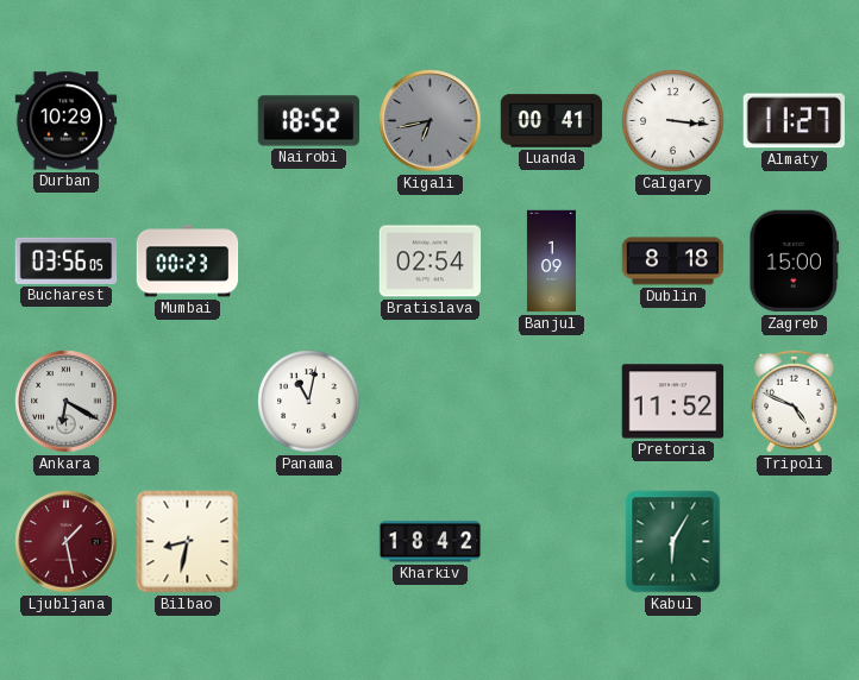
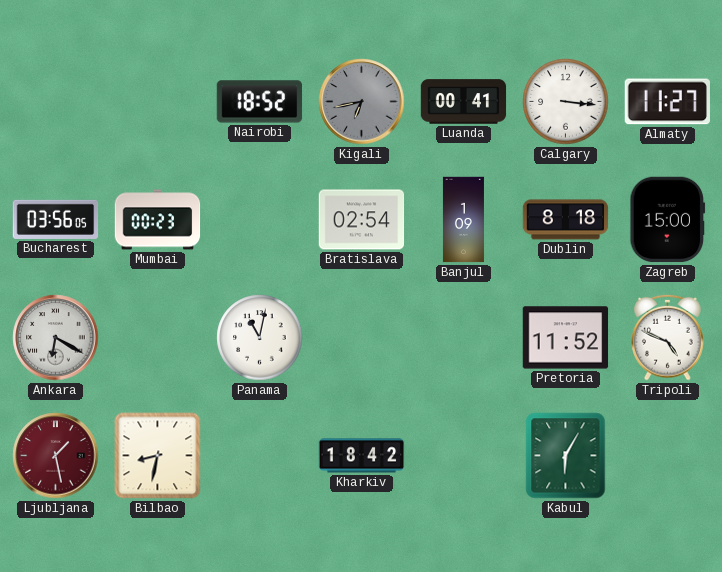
Durban: 10:29 -> none
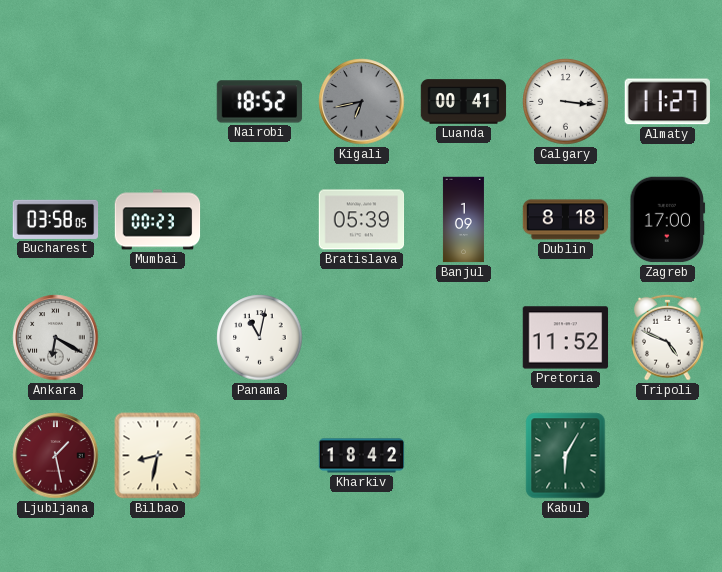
Bucharest: 03:56 -> 03:58
Bratislava: 02:54 -> 05:39
Zagreb: 15:00 -> 17:00
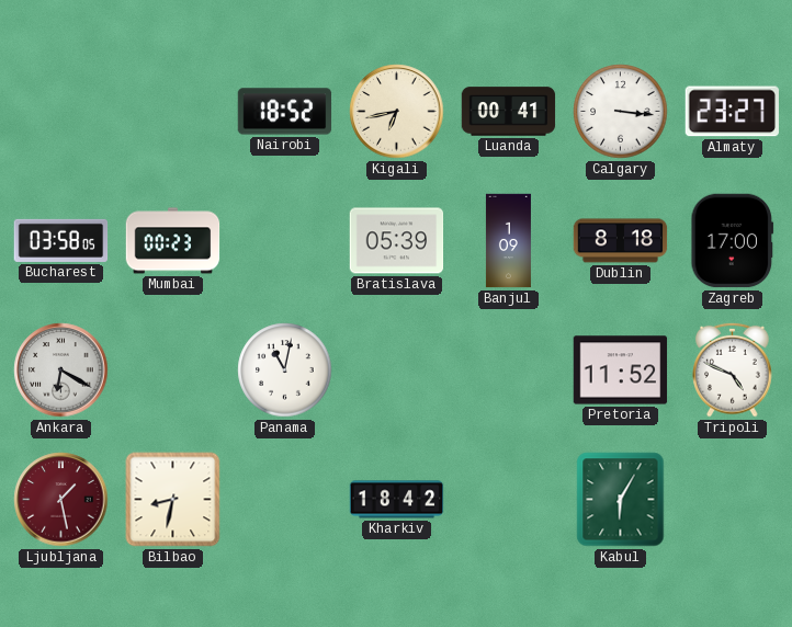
Kigali dial: grey -> cream
Almaty: 11:27 -> 23:27
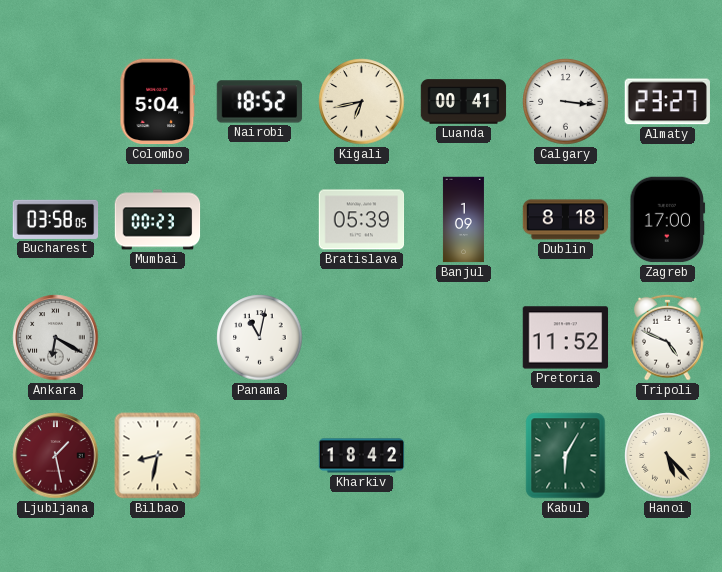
Colombo: none -> 5:04
Hanoi: none -> 5:23
